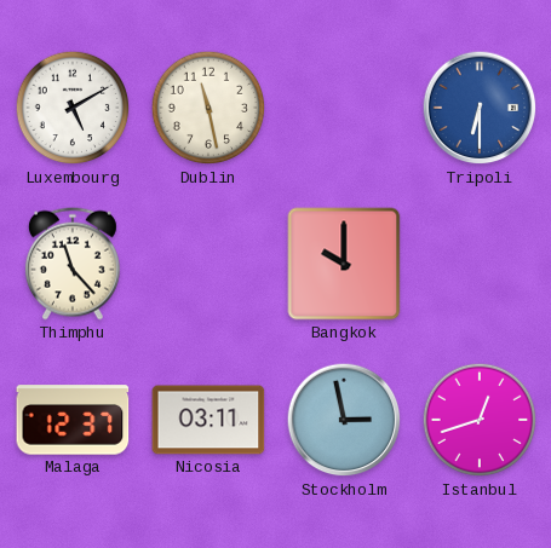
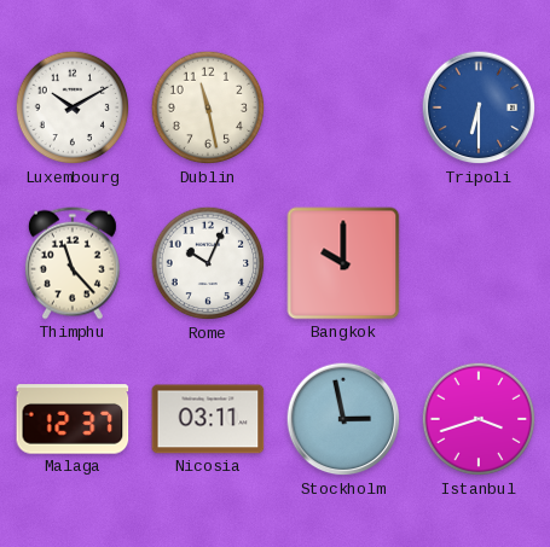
Luxembourg: 5:10 -> 10:10
Rome: none -> 10:04
Istanbul: 12:42 -> 3:42
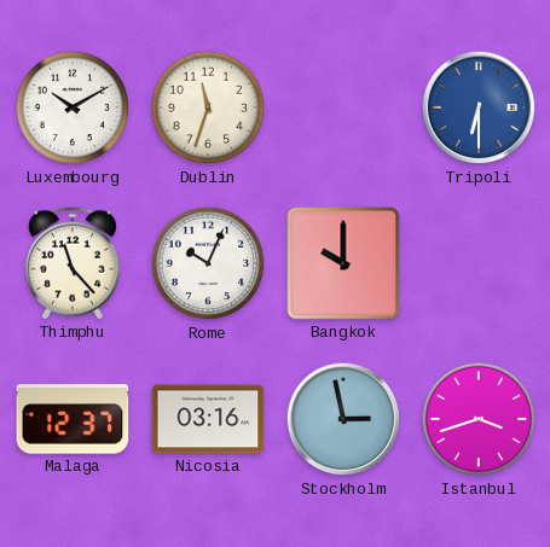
Dublin: 11:28 -> 11:33
Nicosia: 03:11 -> 03:16
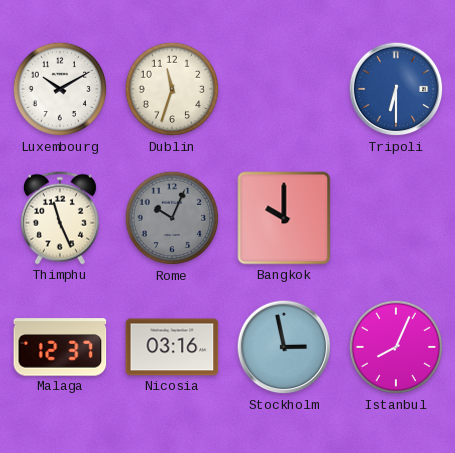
Thimphu: 11:23 -> 11:26
Rome dial: white -> grey
Istanbul: 3:42 -> 8:04
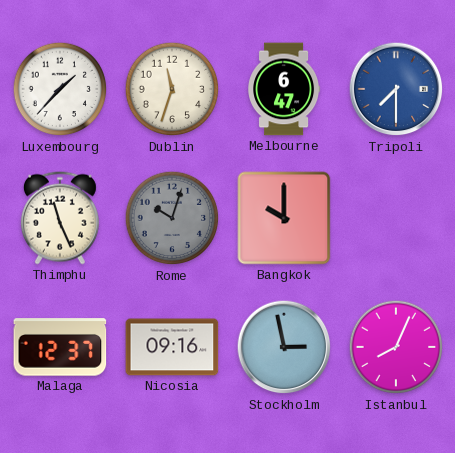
Luxembourg: 10:10 -> 1:37
Melbourne: none -> 6:47
Tripoli: 6:30 -> 7:30
Rome: 10:04 -> 10:03
Nicosia: 03:16 -> 09:16
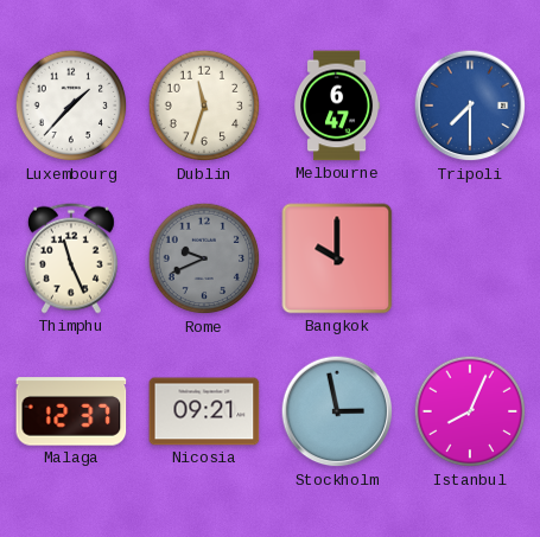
Rome: 10:03 -> 9:41
Nicosia: 09:16 -> 09:21
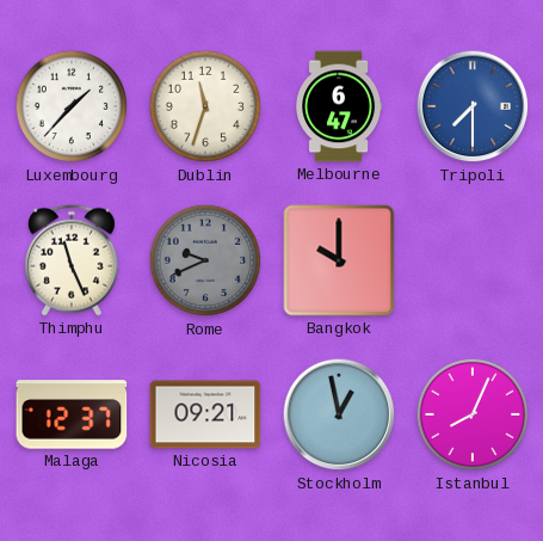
Stockholm: 2:58 -> 12:58
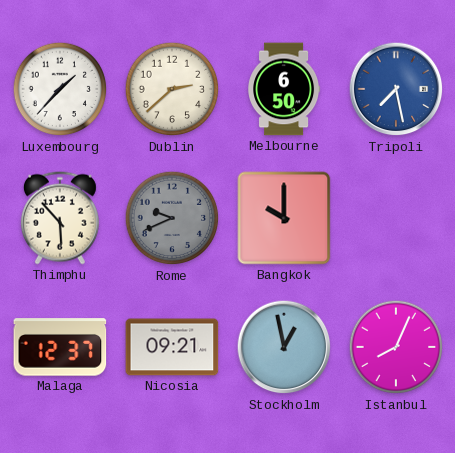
Dublin: 11:33 -> 2:38
Melbourne: 6:47 -> 6:50
Tripoli: 7:30 -> 7:28
Thimphu: 11:26 -> 5:53
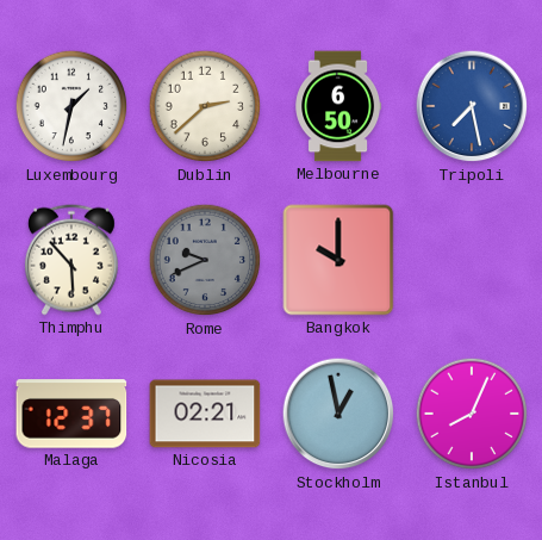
Luxembourg: 1:37 -> 1:32
Nicosia: 09:21 -> 02:21
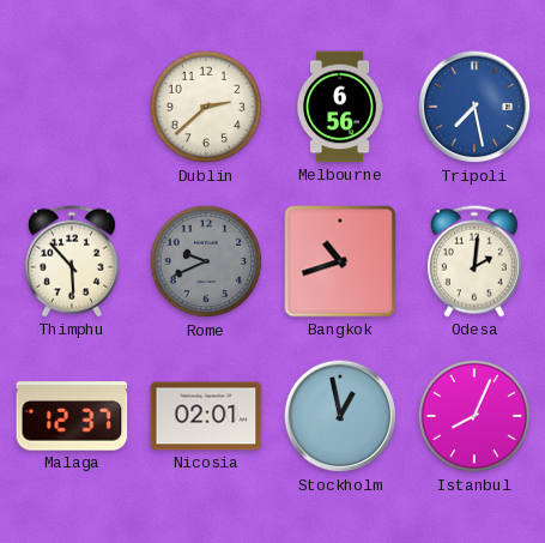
Luxembourg: 1:32 -> none
Melbourne: 6:50 -> 6:56
Bangkok: 10:00 -> 10:42
Odesa: none -> 2:01
Nicosia: 02:21 -> 02:01
